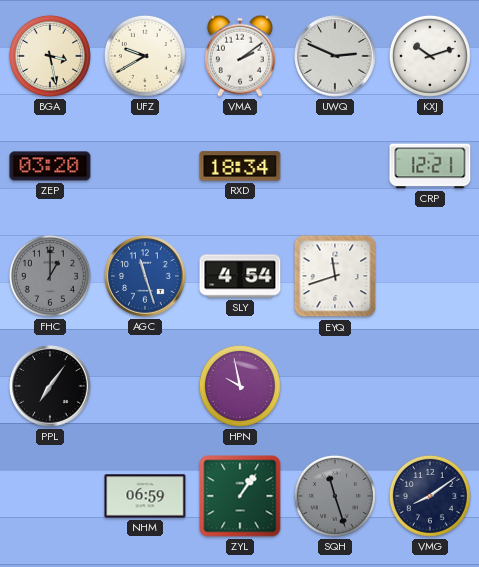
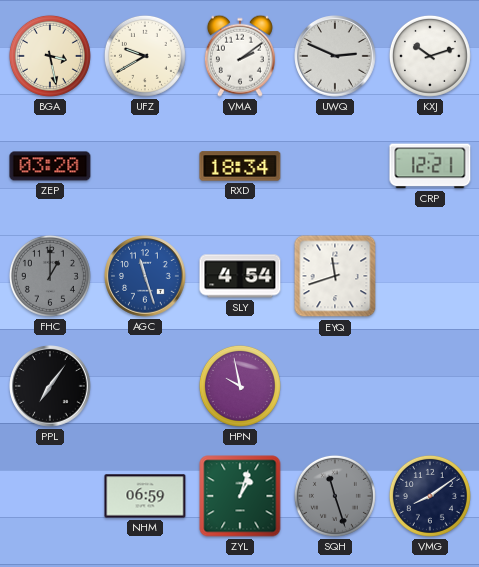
ZYL: 1:06 -> 1:03
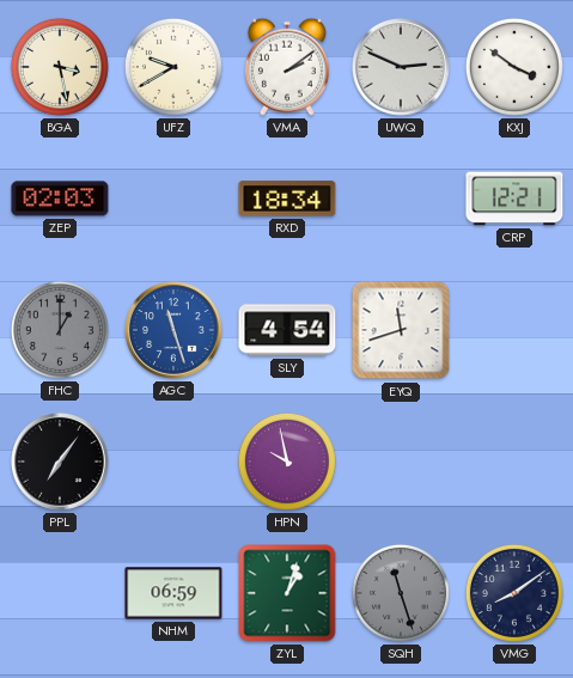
KXJ: 10:12 -> 3:51
ZEP: 03:20 -> 02:03
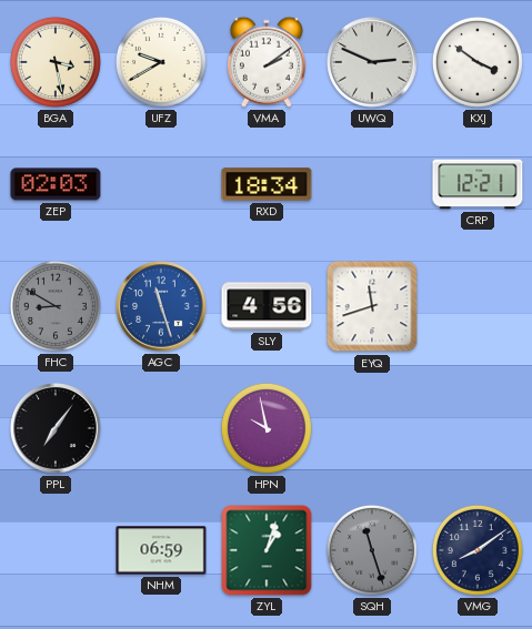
FHC: 1:00 -> 8:50
SLY: 4:54 -> 4:56
